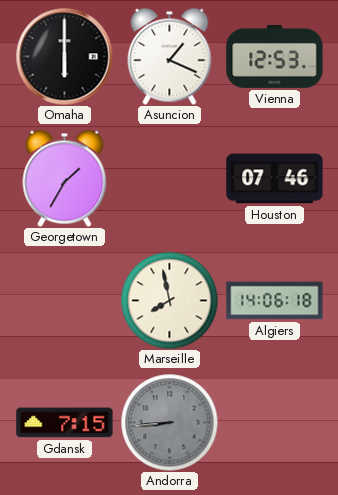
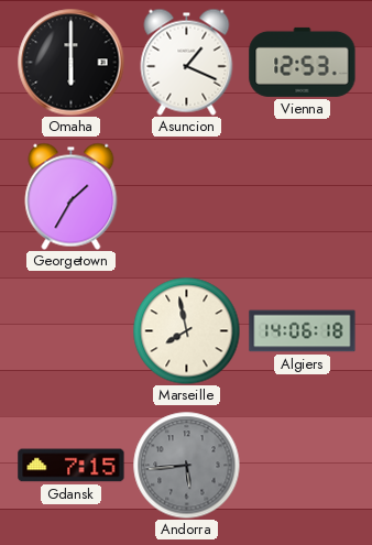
Houston: 07:46 -> none
Andorra: 8:44 -> 5:44
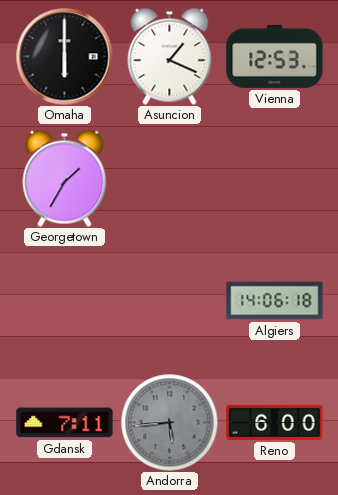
Marseille: 7:58 -> none
Gdansk: 7:15 -> 7:11
Reno: none -> 6:00
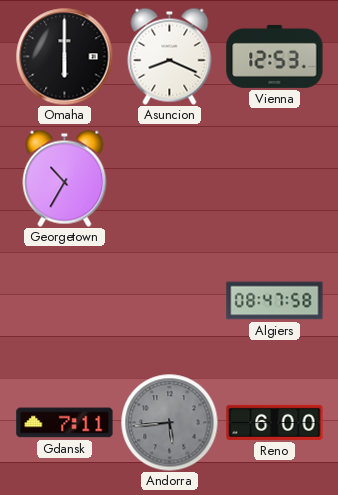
Asuncion: 1:19 -> 8:19
Georgetown: 1:35 -> 10:35
Algiers: 14:06 -> 08:47
